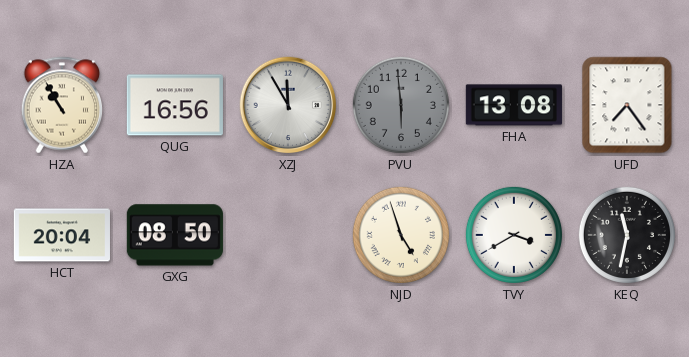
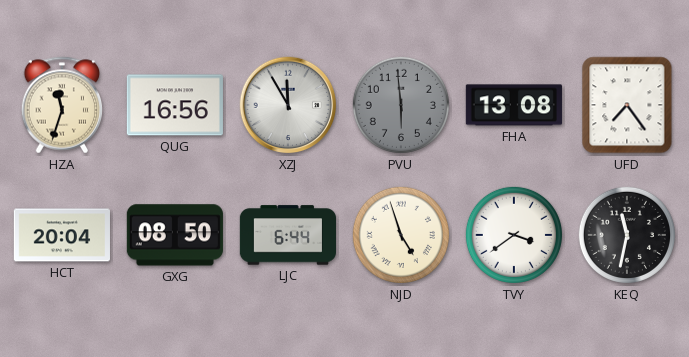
HZA: 10:55 -> 11:33
LJC: none -> 6:44
TVY: 3:40 -> 3:39
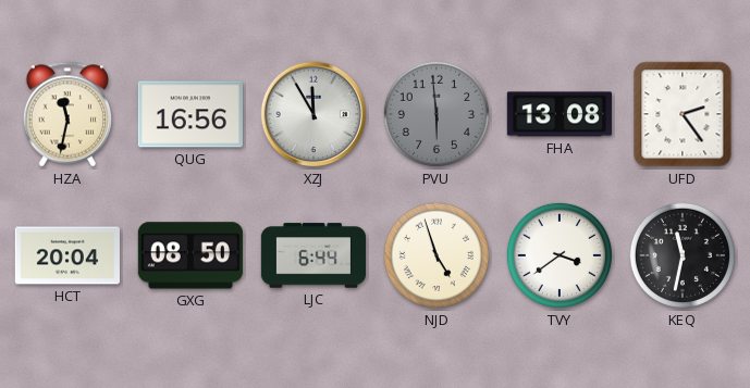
HZA: 11:33 -> 11:32
UFD: 7:24 -> 2:24
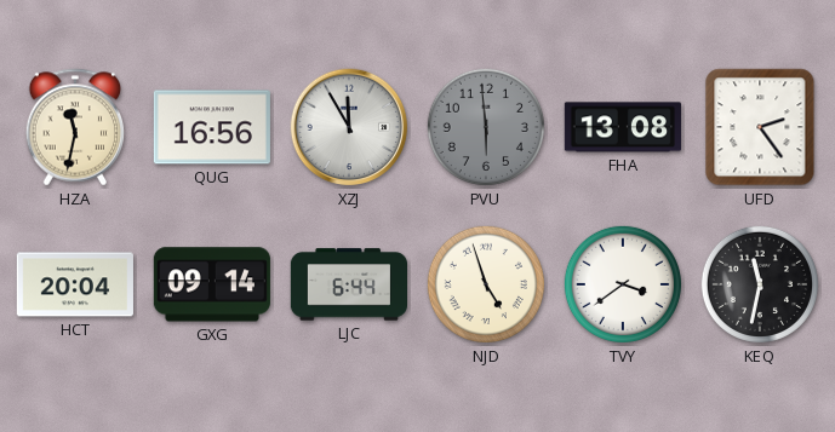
GXG: 08:50 -> 09:14
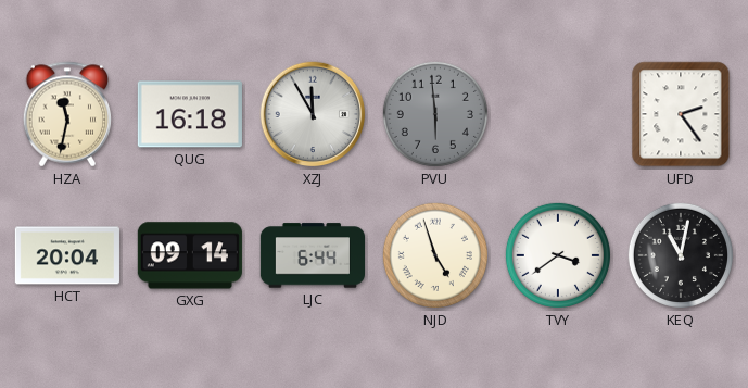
QUG: 16:56 -> 16:18
FHA: 13:08 -> none
KEQ: 11:32 -> 11:02
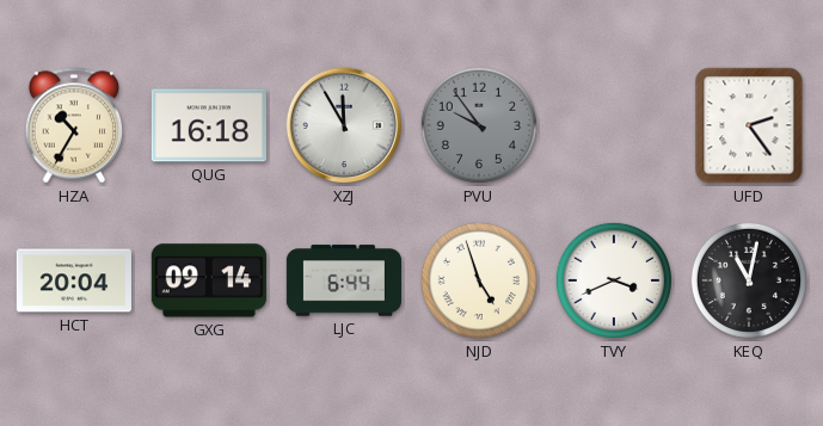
HZA: 11:32 -> 10:35
PVU: 5:59 -> 9:54
TVY: 3:39 -> 3:41
